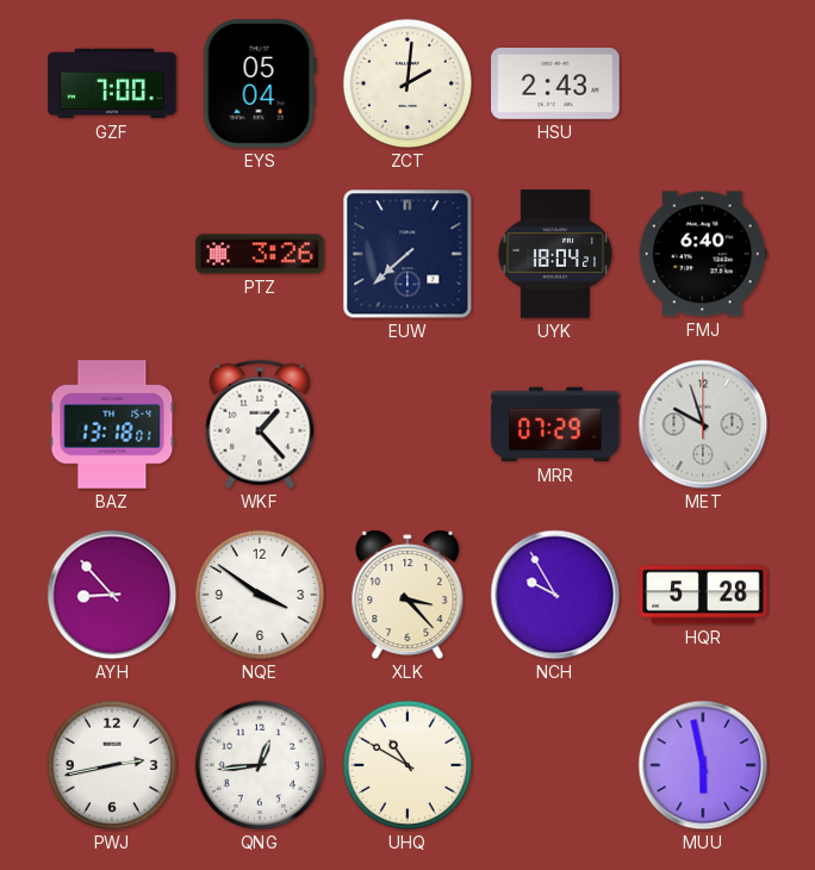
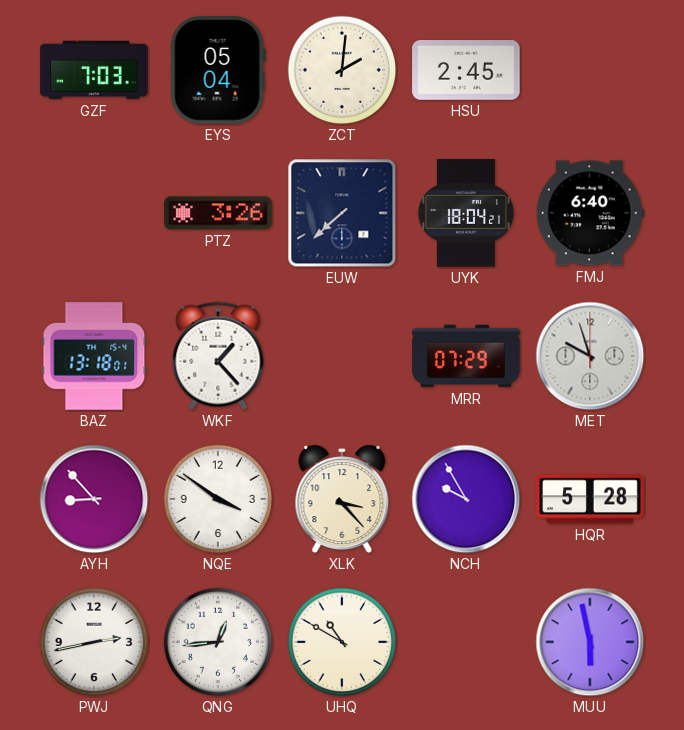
GZF: 7:00 -> 7:03
HSU: 2:43 -> 2:45
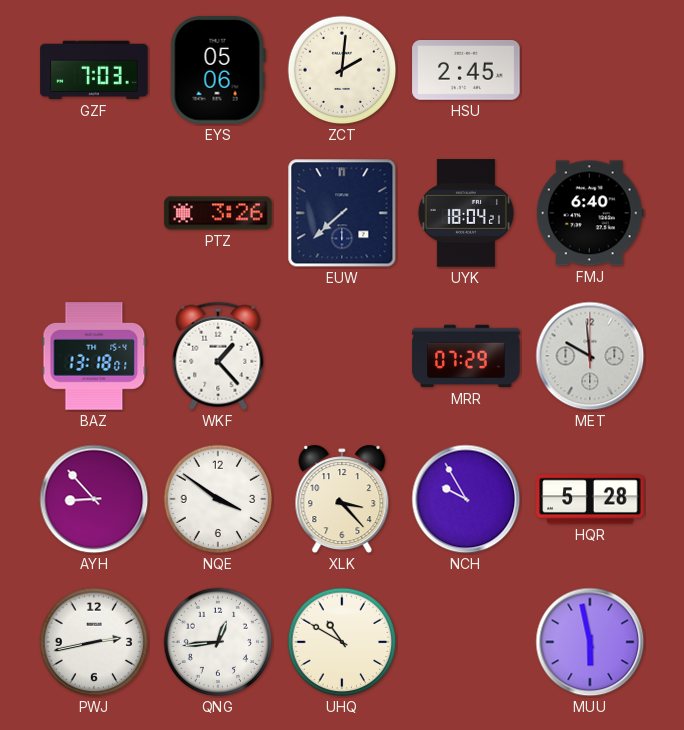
EYS: 05:04 -> 05:06
MET: 9:57 -> 9:59
